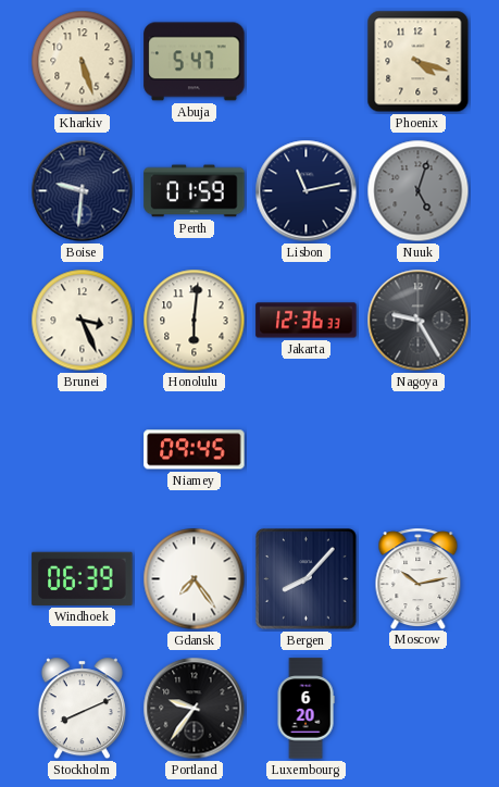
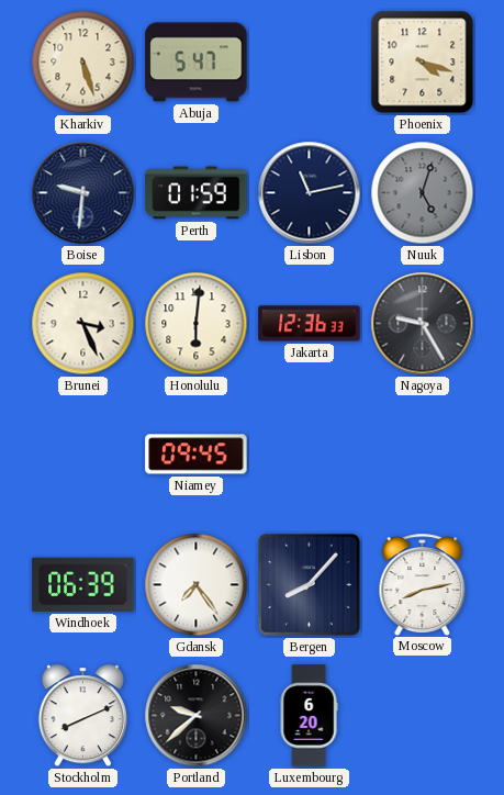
Moscow: 10:13 -> 8:13
Portland: 9:36 -> 9:38
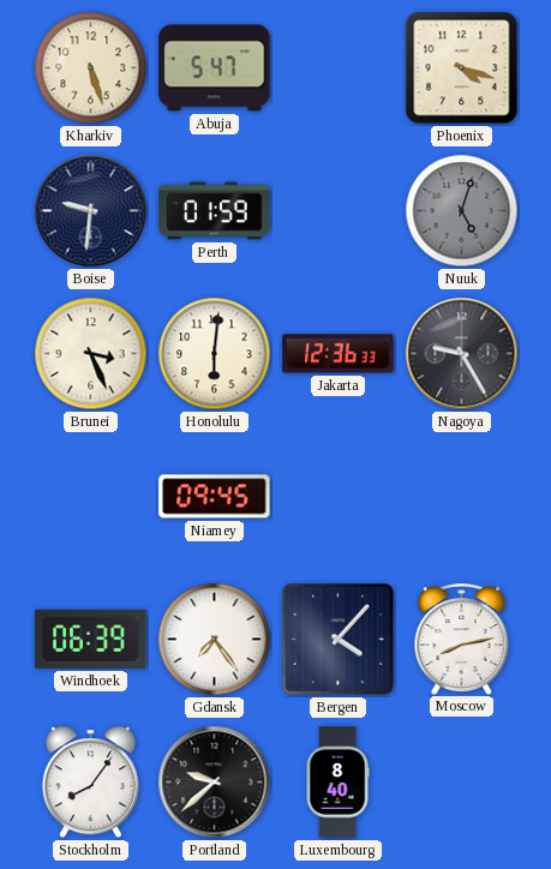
Lisbon: 11:13 -> none
Bergen: 8:07 -> 4:07
Stockholm: 8:11 -> 8:06
Luxembourg: 6:20 -> 8:40
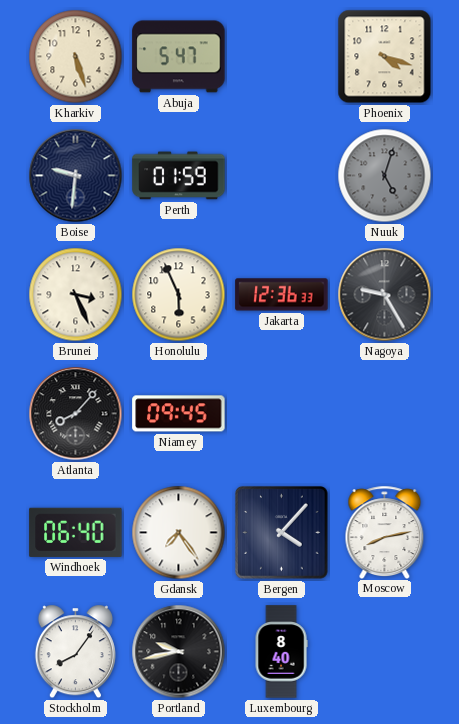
Honolulu: 6:01 -> 5:56
Atlanta: none -> 8:07
Windhoek: 06:39 -> 06:40
Portland: 9:38 -> 9:43
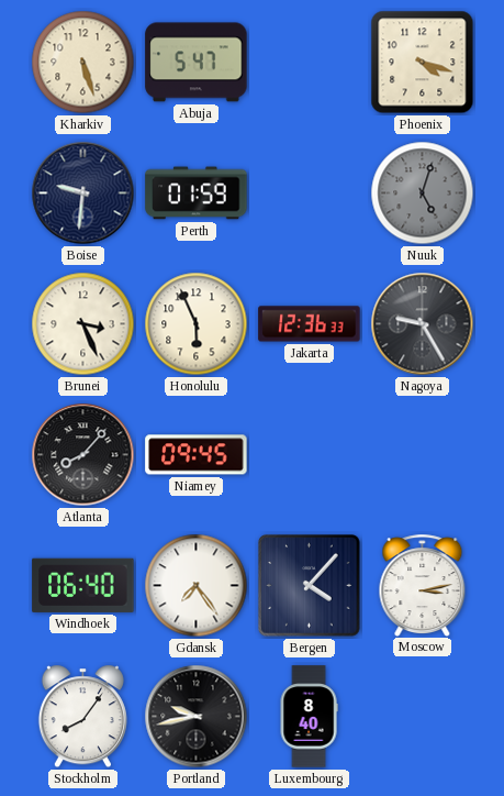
Moscow: 8:13 -> 3:13
